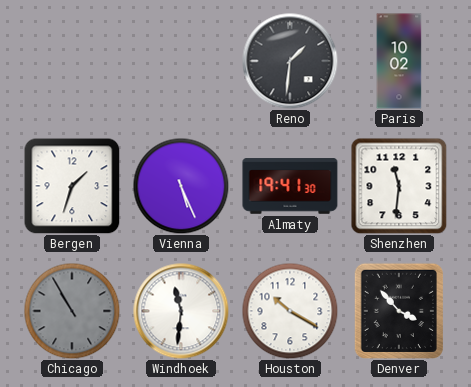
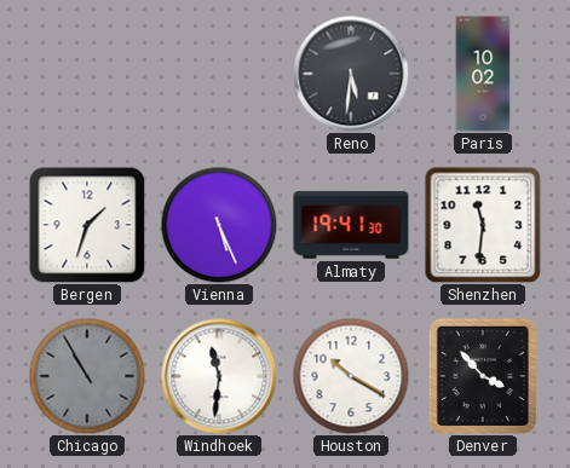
Reno: 1:31 -> 5:31
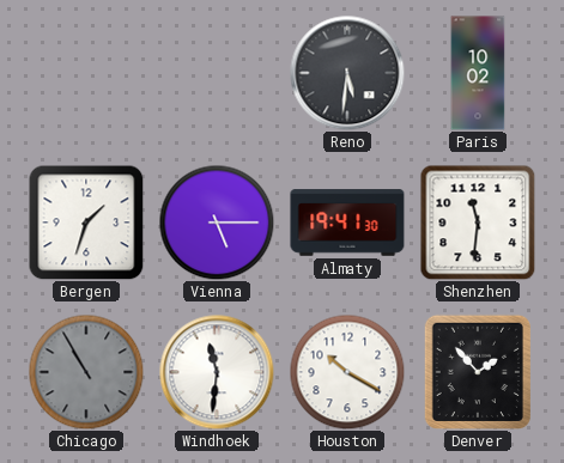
Vienna: 5:26 -> 5:15
Denver: 3:53 -> 1:53
